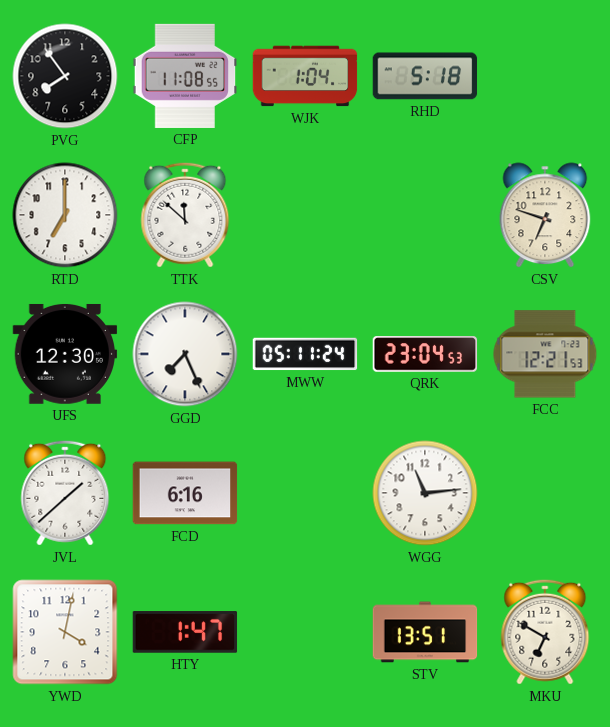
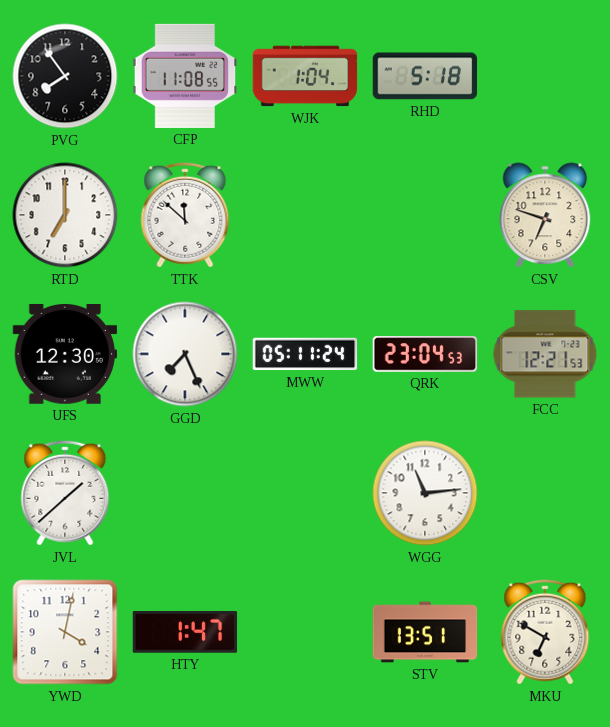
FCD: 6:16 -> none
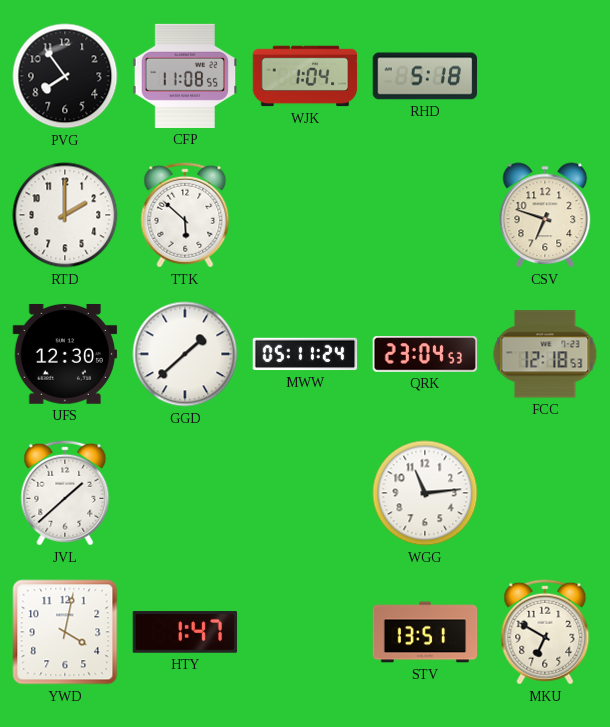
RTD: 7:00 -> 2:00
TTK: 11:52 -> 5:52
GGD: 7:26 -> 1:38
FCC: 12:21 -> 12:18
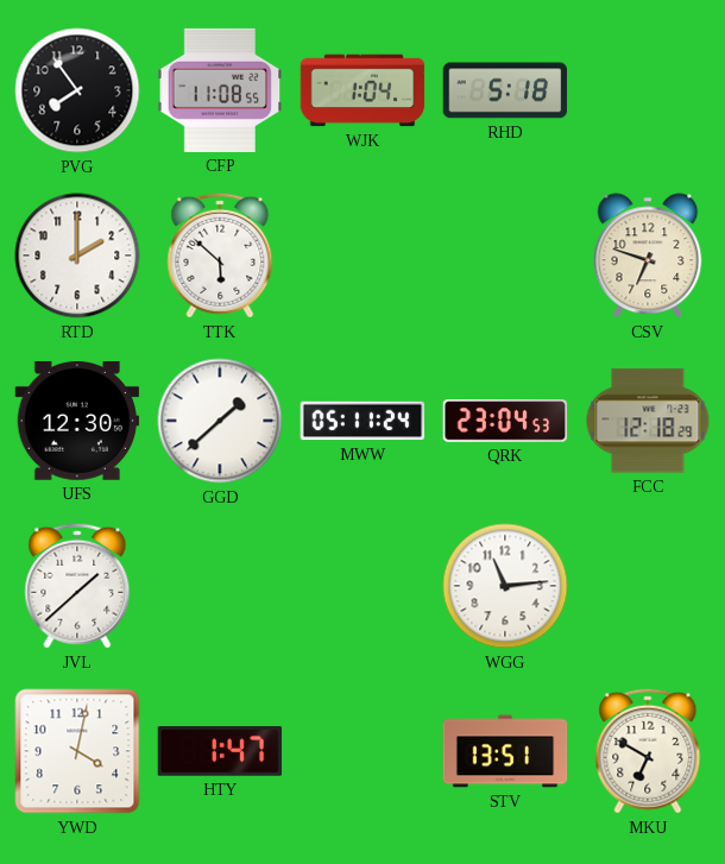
FCC: 12:18:53 -> 12:18:29
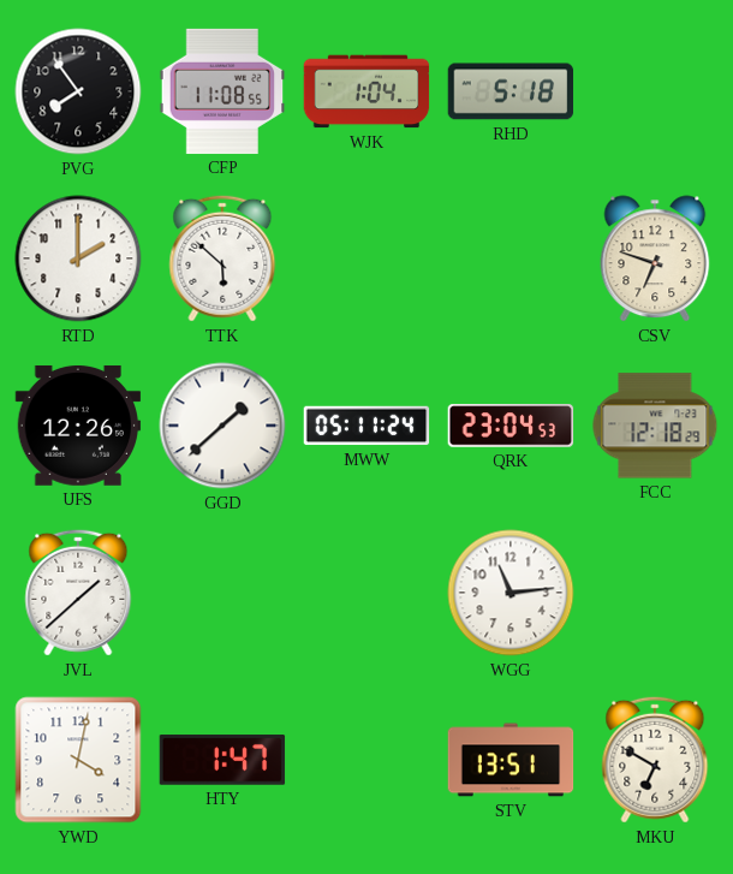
UFS: 12:30 -> 12:26
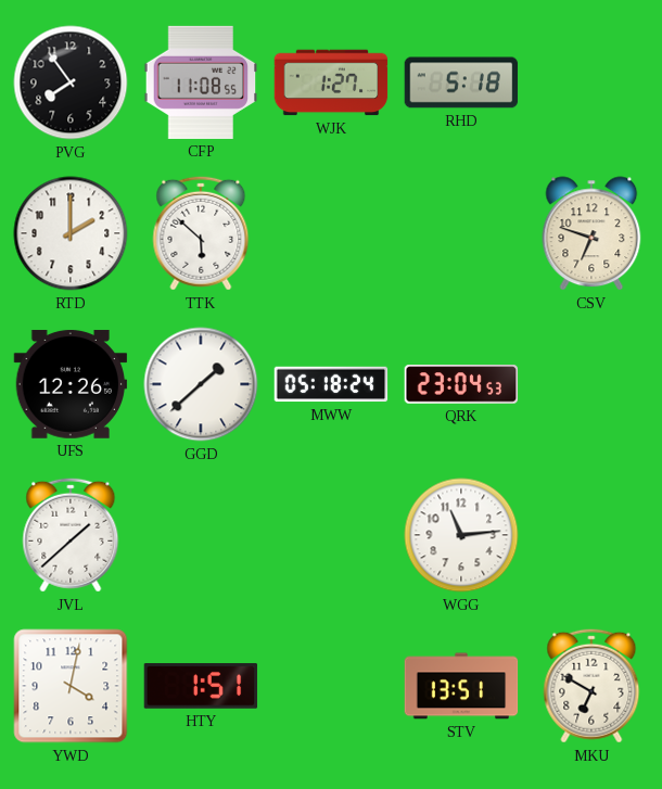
WJK: 1:04 -> 1:27
MWW: 05:11 -> 05:18
FCC: 12:18 -> none
HTY: 1:47 -> 1:51
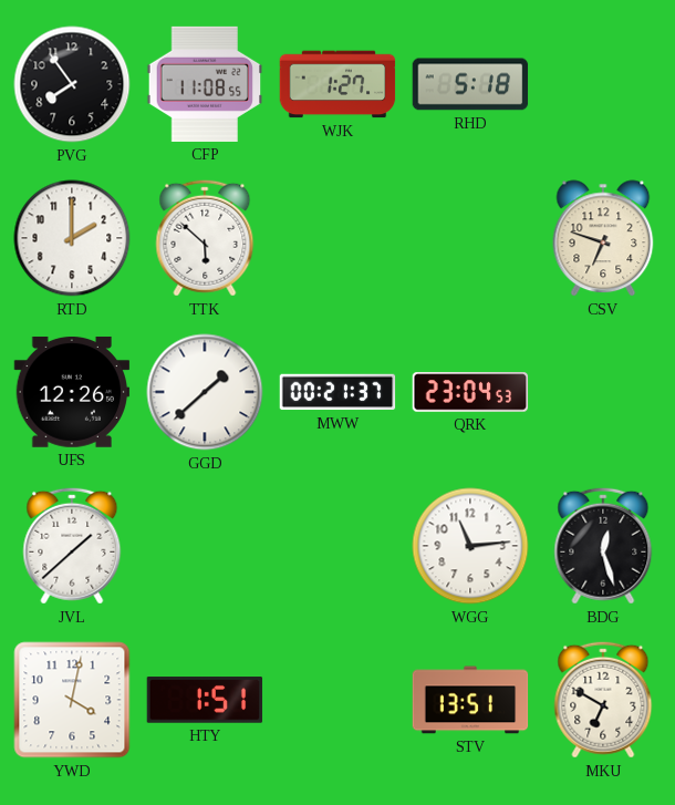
MWW: 05:18 -> 00:21
BDG: none -> 12:27
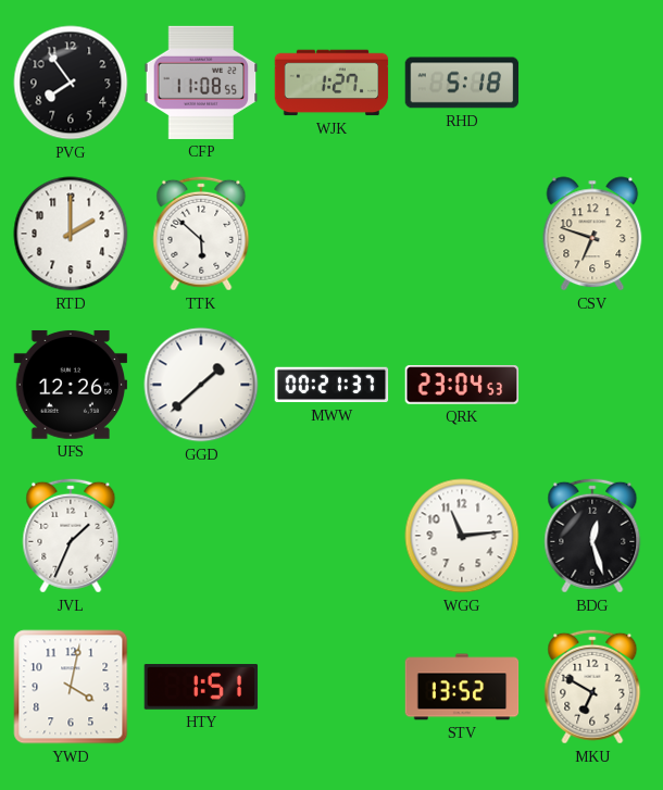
JVL: 1:38 -> 1:34
STV: 13:51 -> 13:52
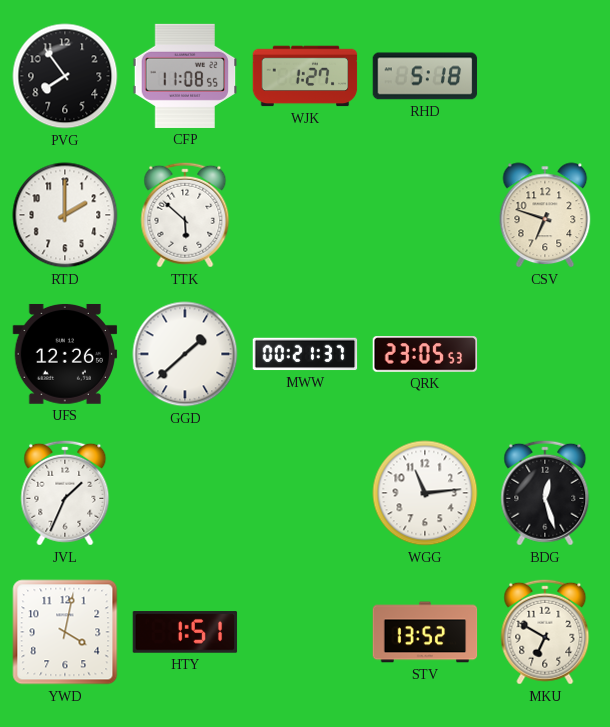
QRK: 23:04 -> 23:05
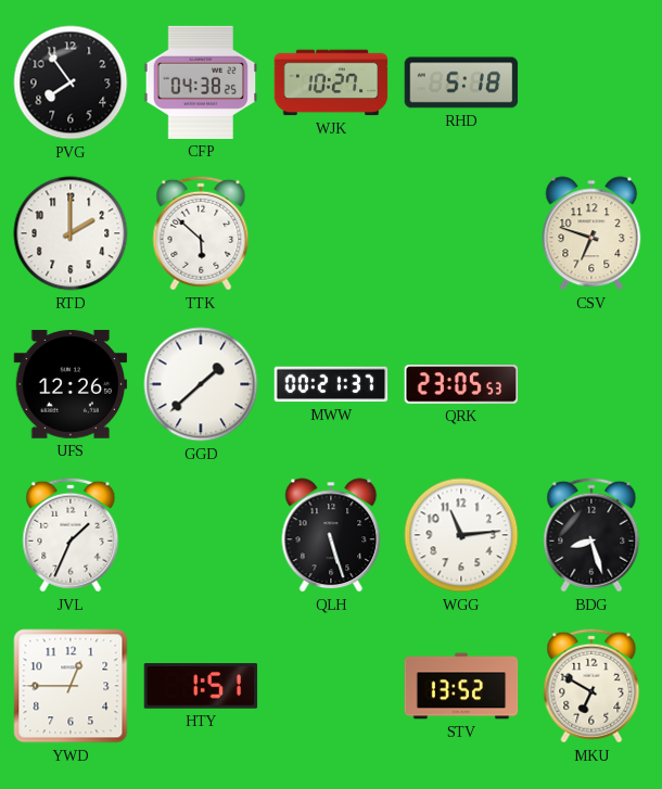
CFP: 11:08 -> 04:38
WJK: 1:27 -> 10:27
QLH: none -> 5:27
BDG: 12:27 -> 8:27
YWD: 4:02 -> 12:45
